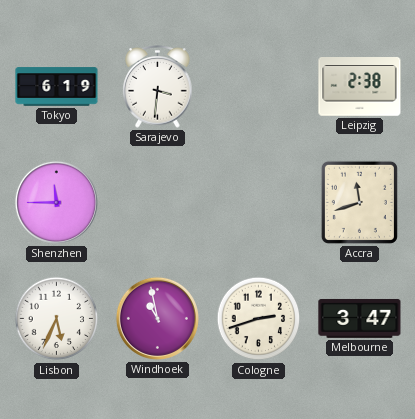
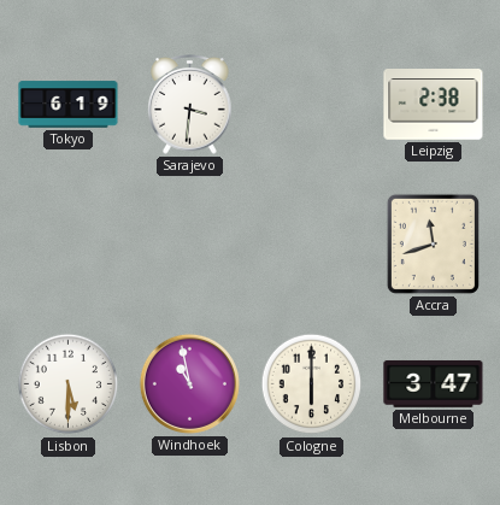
Shenzhen: 11:45 -> none
Lisbon: 5:34 -> 5:30
Cologne: 2:42 -> 6:00
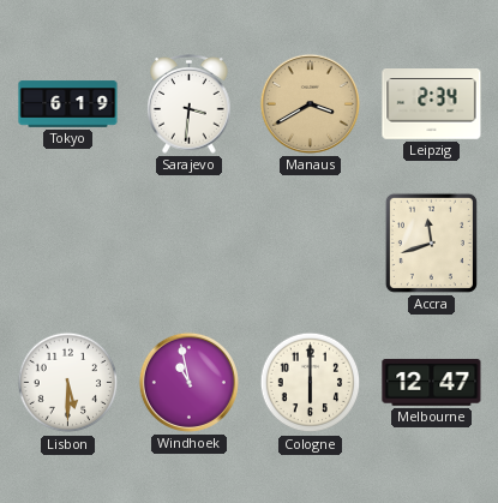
Manaus: none -> 3:40
Leipzig: 2:38 -> 2:34
Melbourne: 3:47 -> 12:47
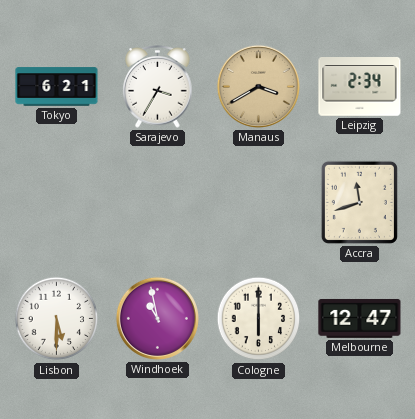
Tokyo: 6:19 -> 6:21
Sarajevo: 3:31 -> 3:35
